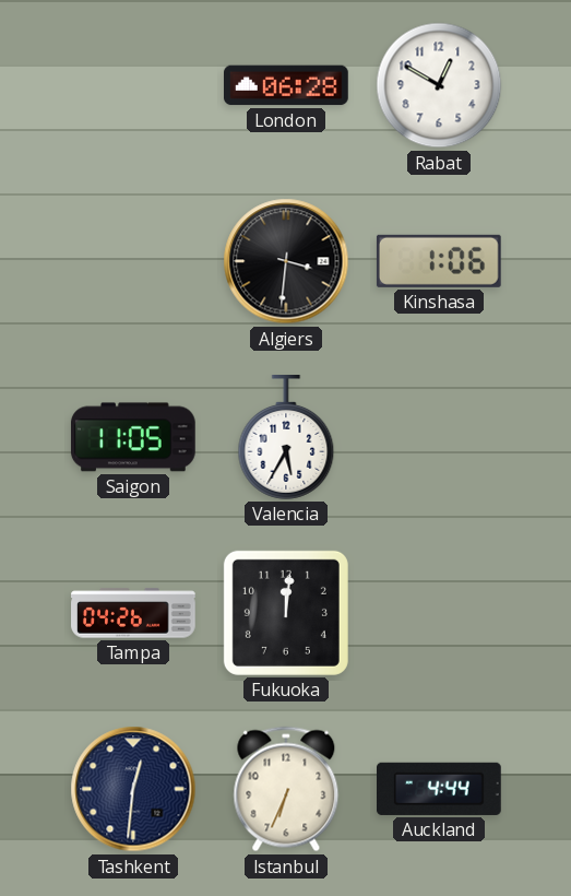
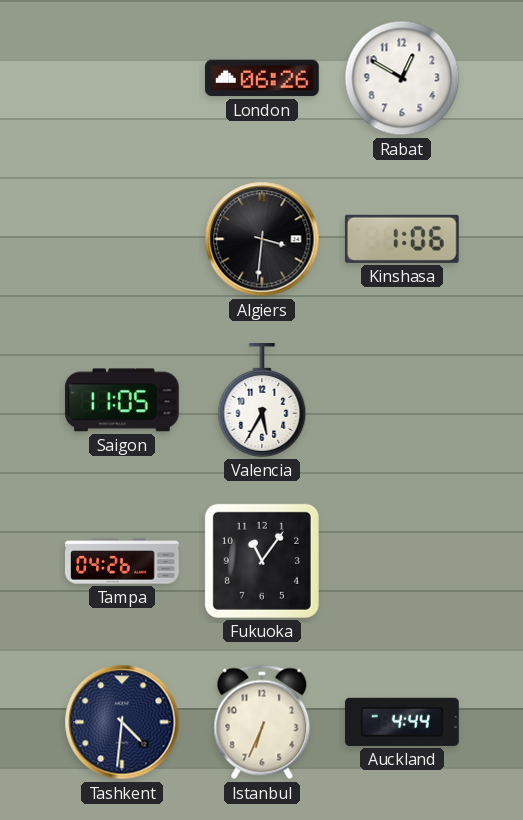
London: 06:28 -> 06:26
Fukuoka: 12:01 -> 11:06
Tashkent: 12:31 -> 4:31
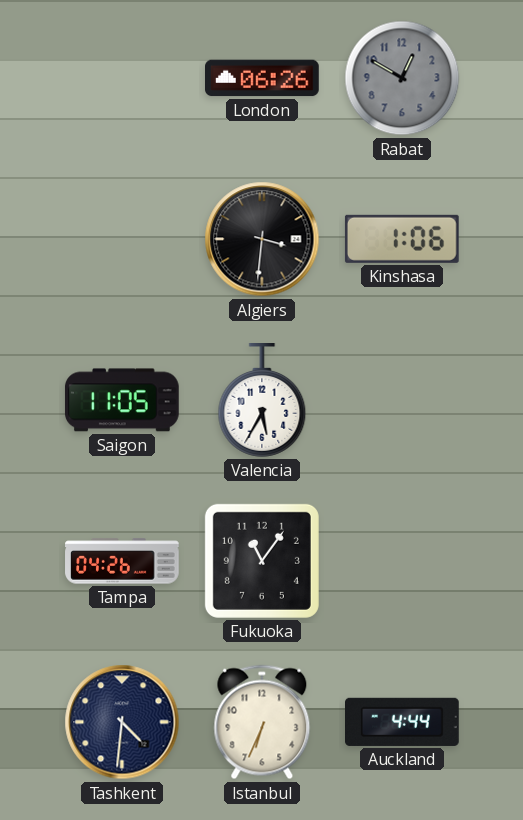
Rabat dial: white -> grey
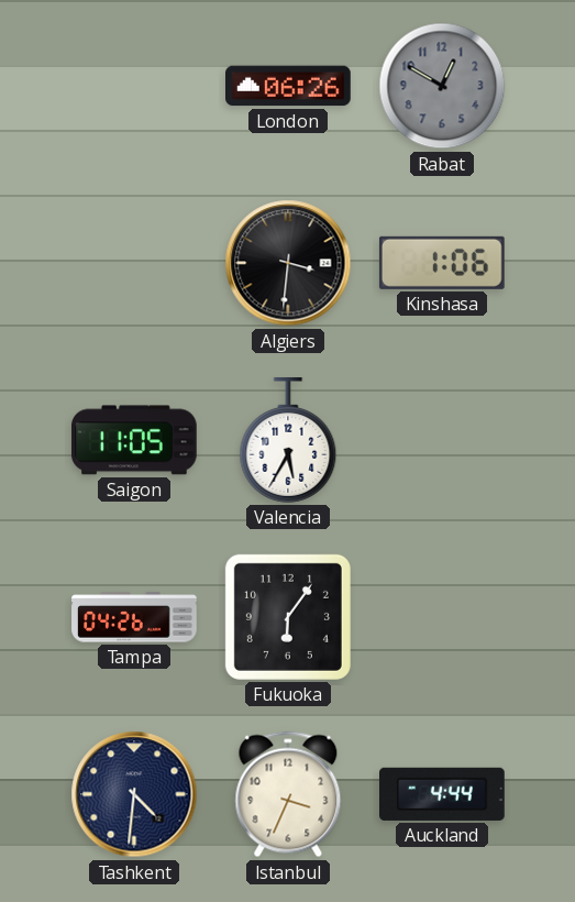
Fukuoka: 11:06 -> 6:06
Istanbul: 6:34 -> 3:34
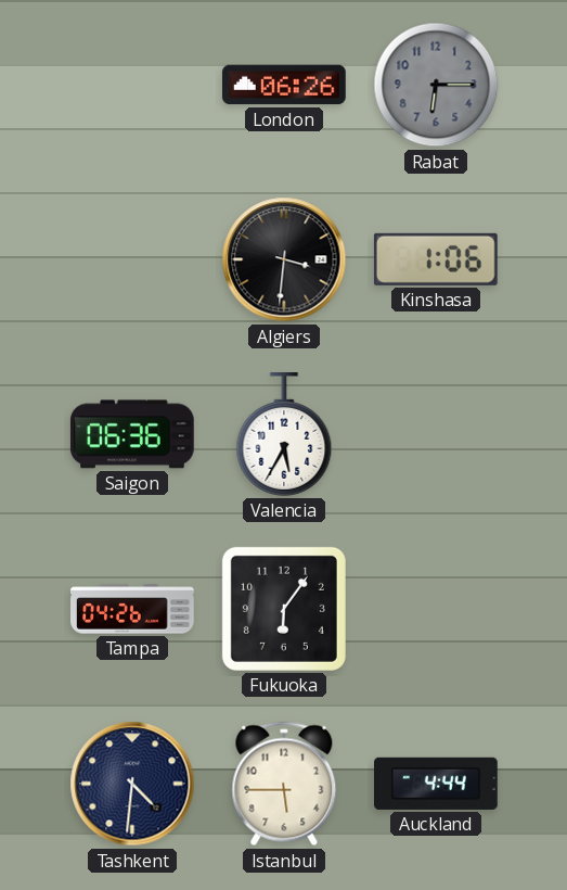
Rabat: 12:50 -> 6:15
Saigon: 11:05 -> 06:36
Istanbul: 3:34 -> 5:45
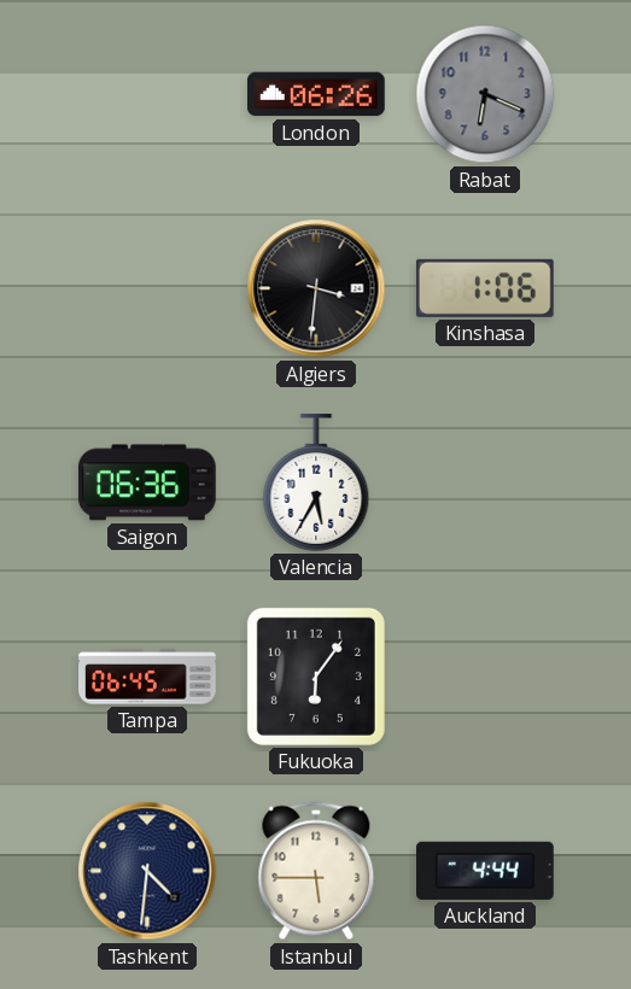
Rabat: 6:15 -> 6:19
Tampa: 04:26 -> 06:45
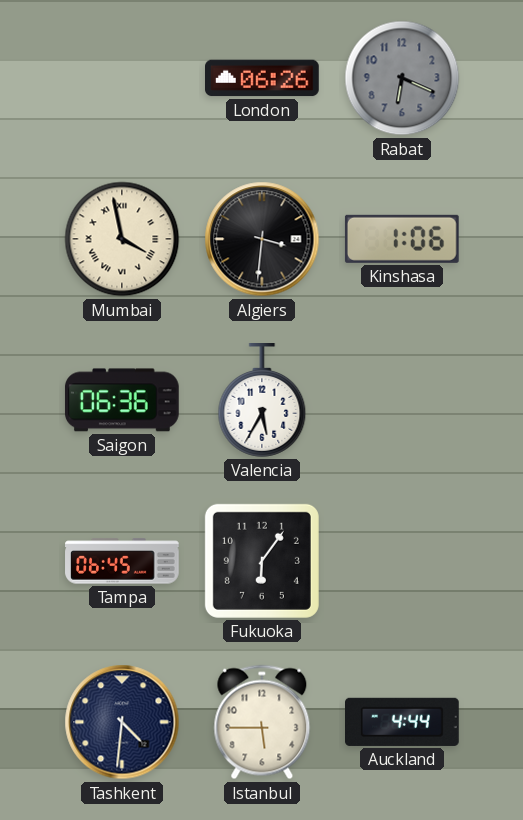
Mumbai: none -> 3:58
